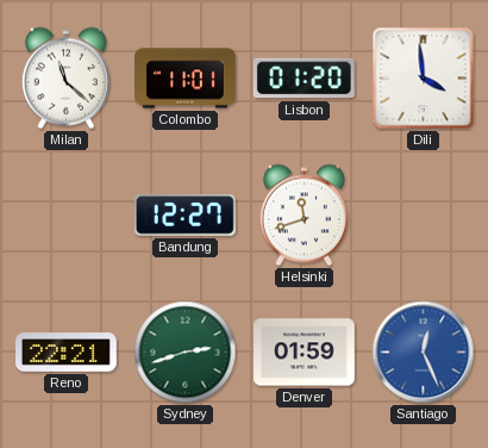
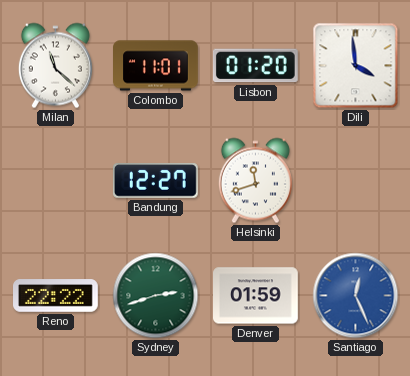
Reno: 22:21 -> 22:22
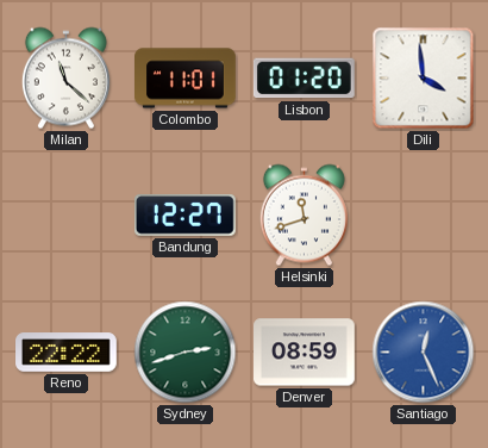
Denver: 01:59 -> 08:59
